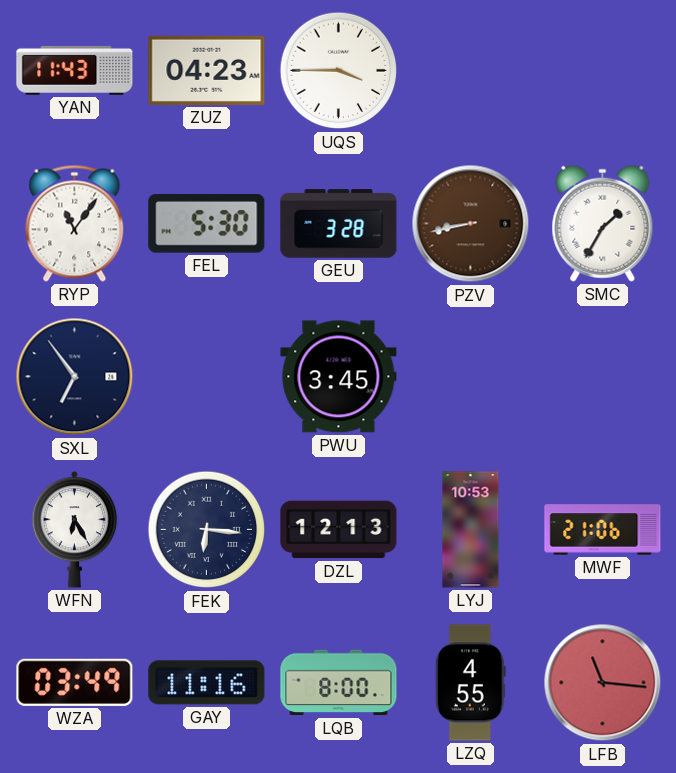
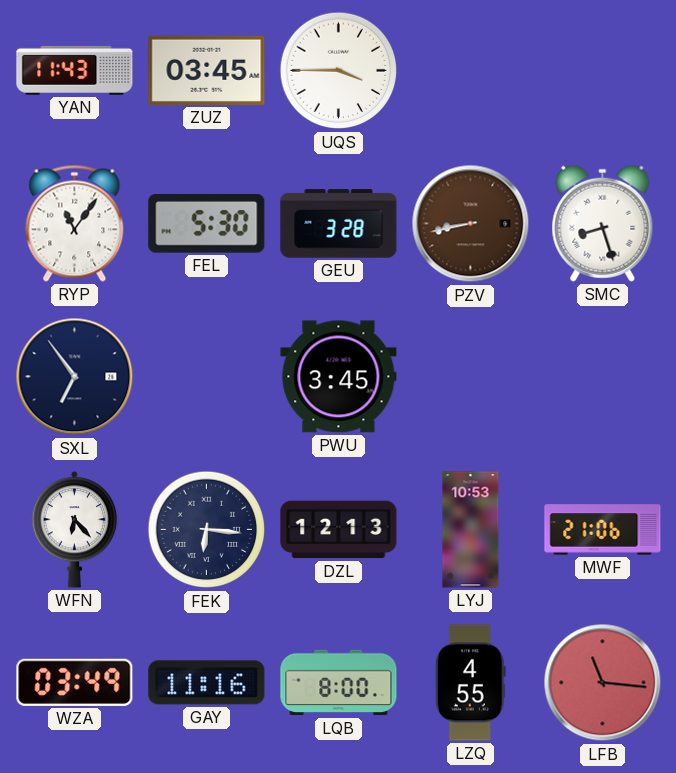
ZUZ: 04:23 -> 03:45
SMC: 1:35 -> 8:27
WFN: 6:25 -> 6:23
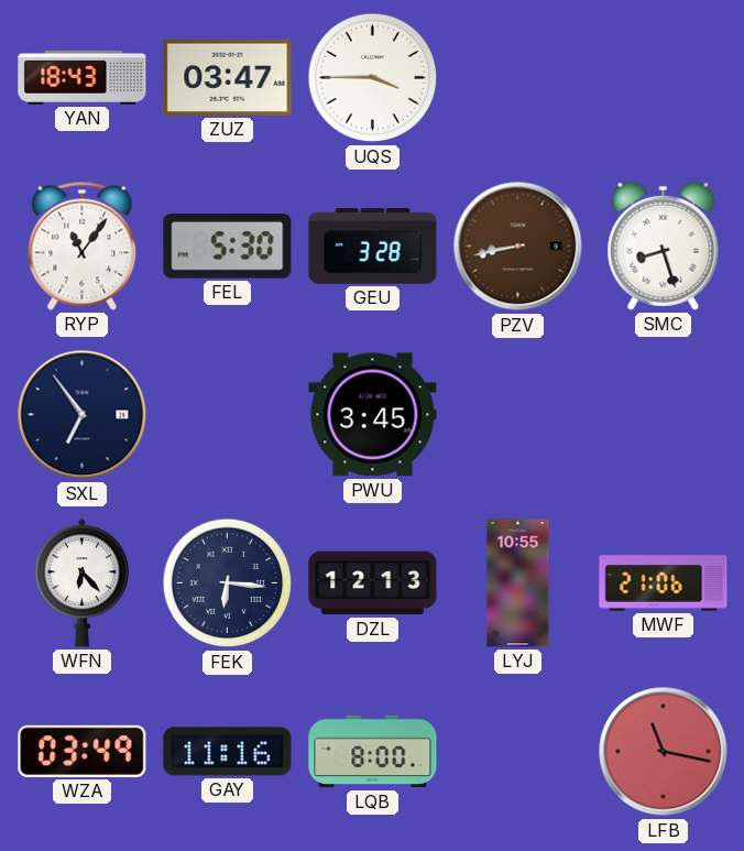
YAN: 11:43 -> 18:43
ZUZ: 03:45 -> 03:47
LYJ: 10:53 -> 10:55
LZQ: 4:55 -> none
LFB: 11:16 -> 11:17
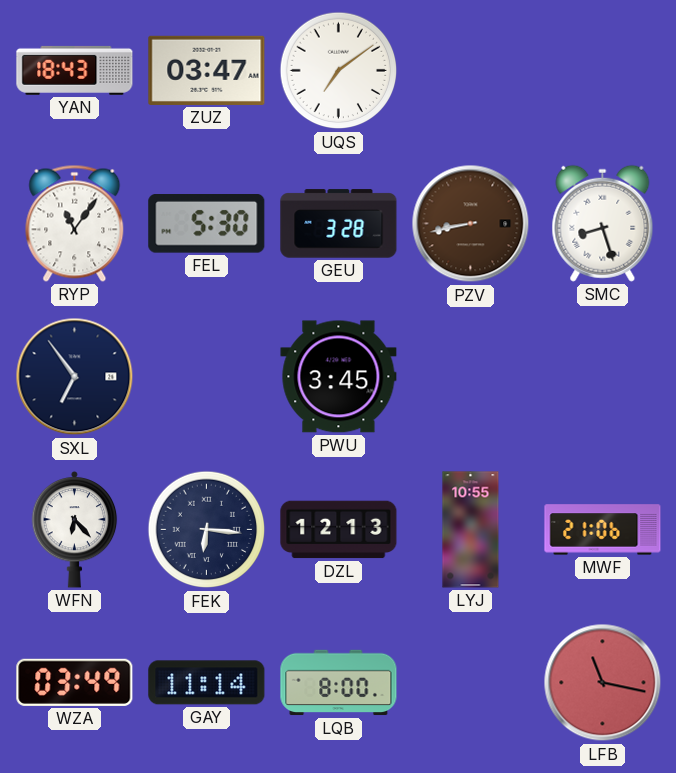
UQS: 3:45 -> 7:09
GAY: 11:16 -> 11:14
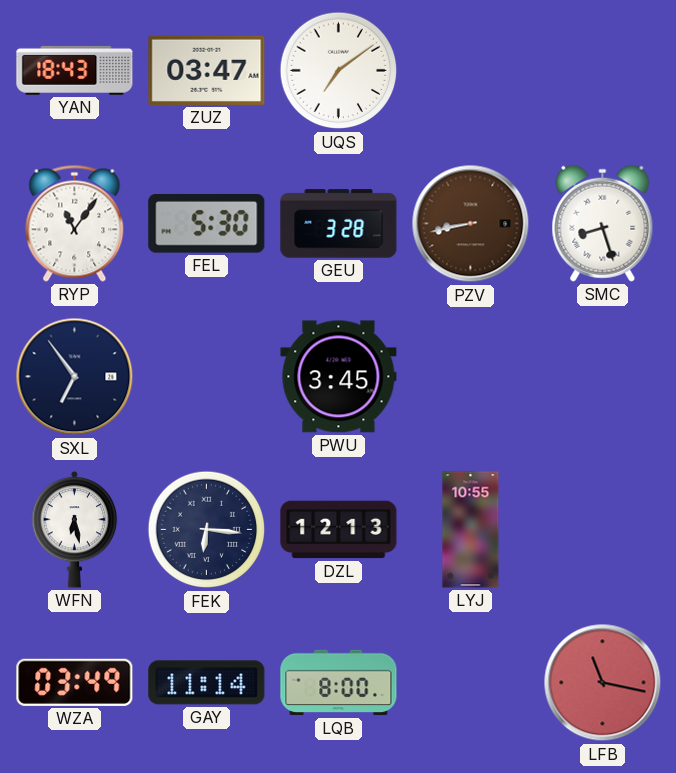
WFN: 6:23 -> 6:28
MWF: 21:06 -> none
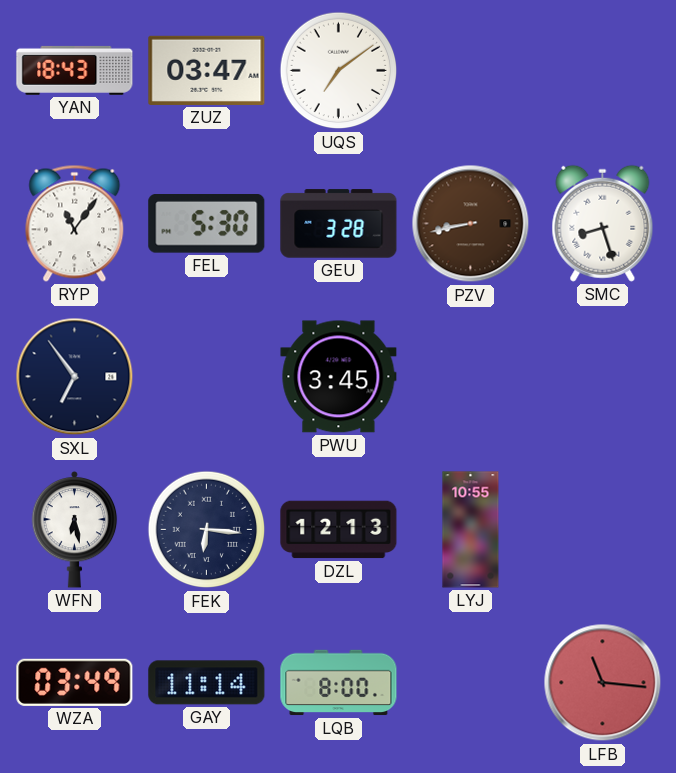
LFB: 11:17 -> 11:16
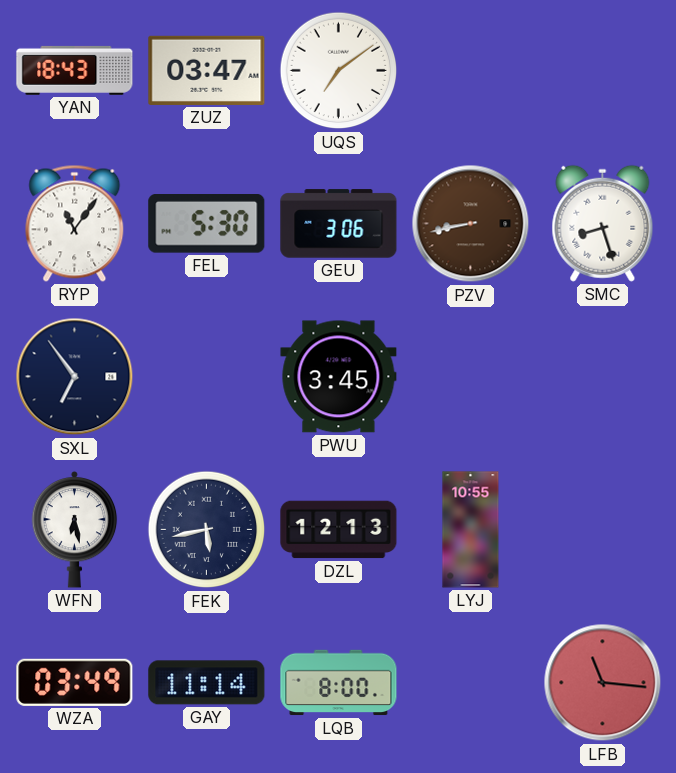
GEU: 3:28 -> 3:06
FEK: 6:16 -> 5:43
